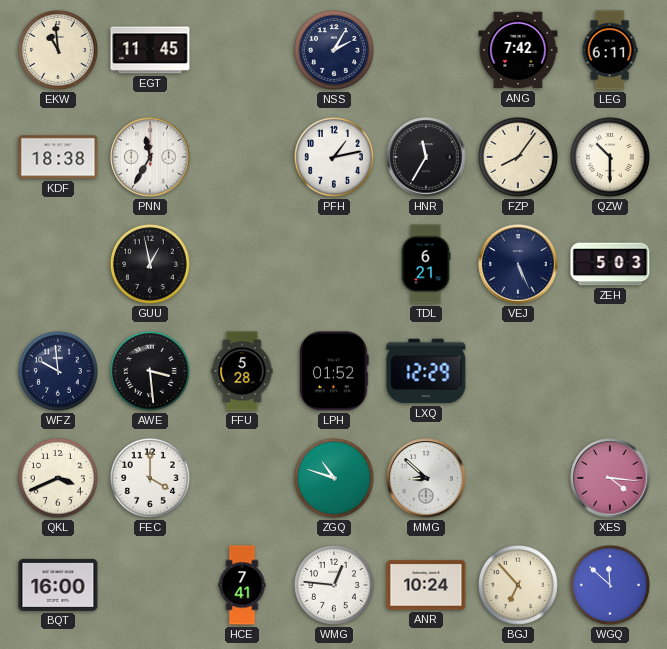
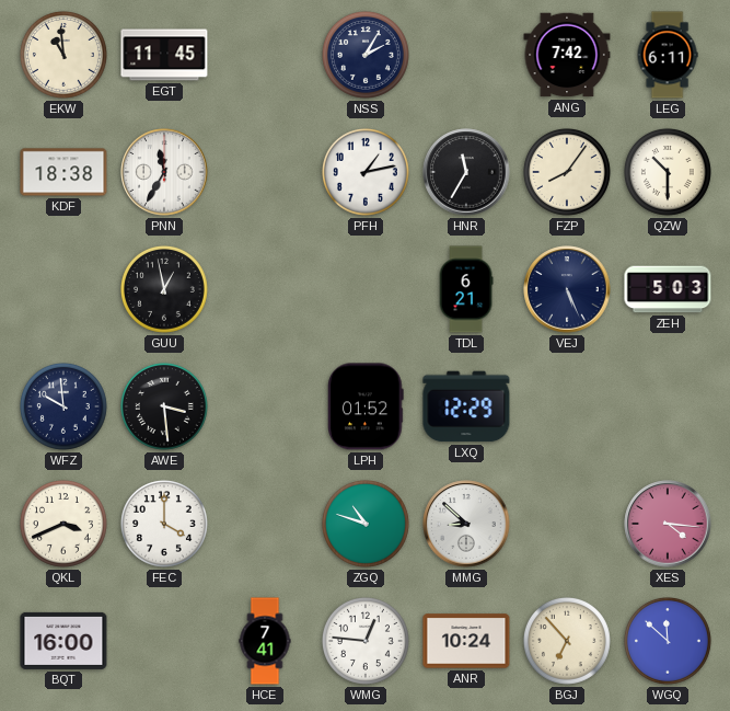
FFU: 5:28 -> none
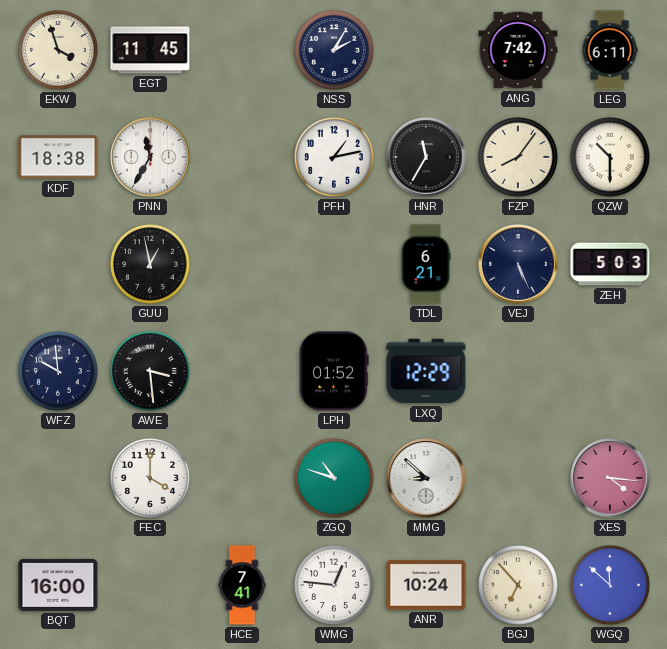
EKW: 10:59 -> 3:57
QKL: 3:41 -> none
